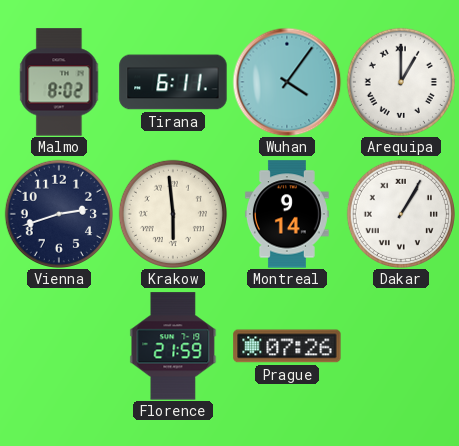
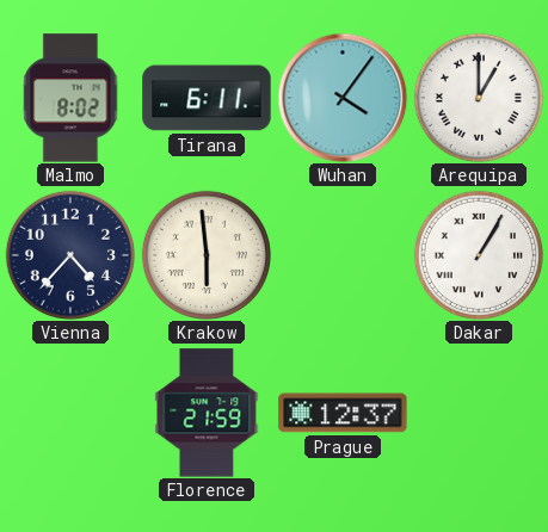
Vienna: 2:42 -> 4:37
Montreal: 9:14 -> none
Prague: 07:26 -> 12:37
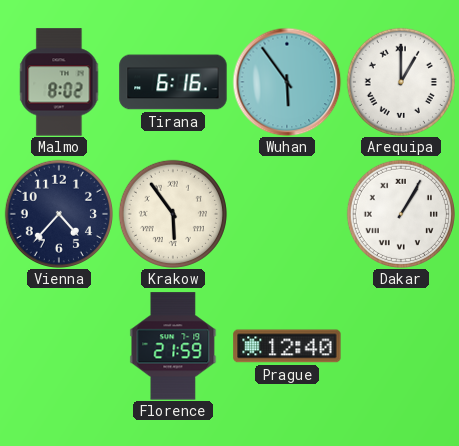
Tirana: 6:11 -> 6:16
Wuhan: 4:06 -> 5:54
Krakow: 5:59 -> 5:54
Prague: 12:37 -> 12:40
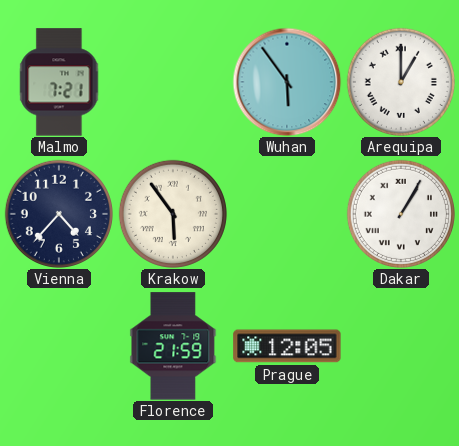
Malmo: 8:02 -> 7:21
Tirana: 6:16 -> none
Prague: 12:40 -> 12:05
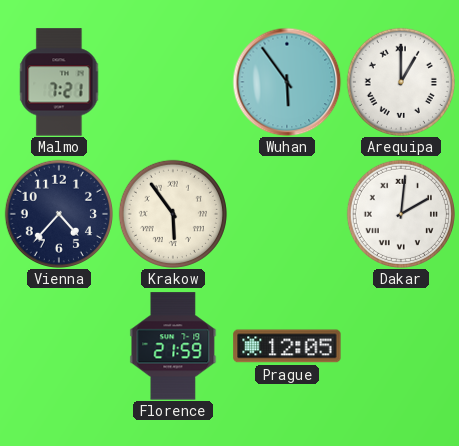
Dakar: 1:05 -> 2:01
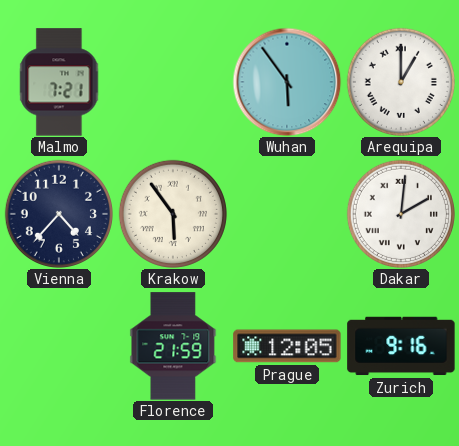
Zurich: none -> 9:16
